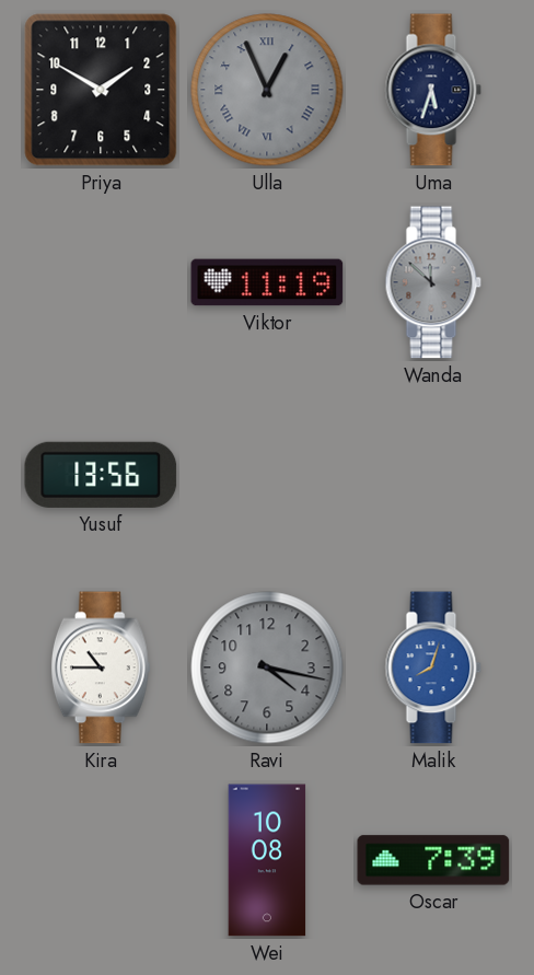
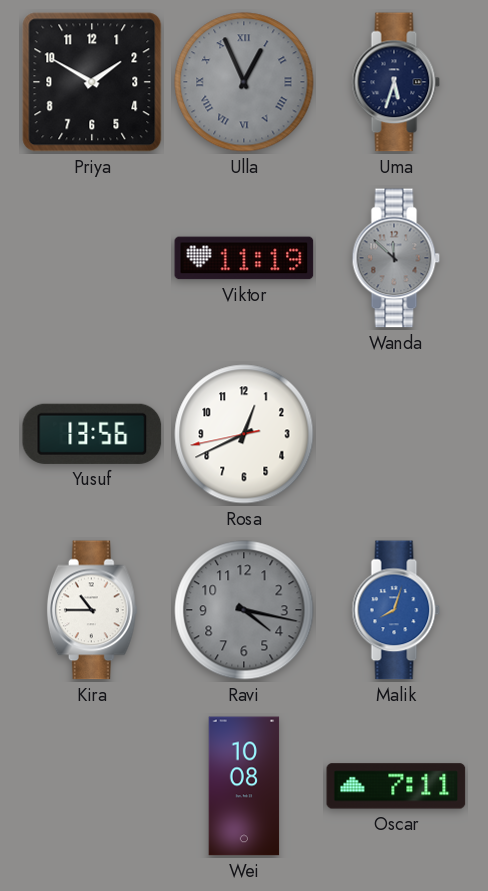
Rosa: none -> 12:40
Oscar: 7:39 -> 7:11
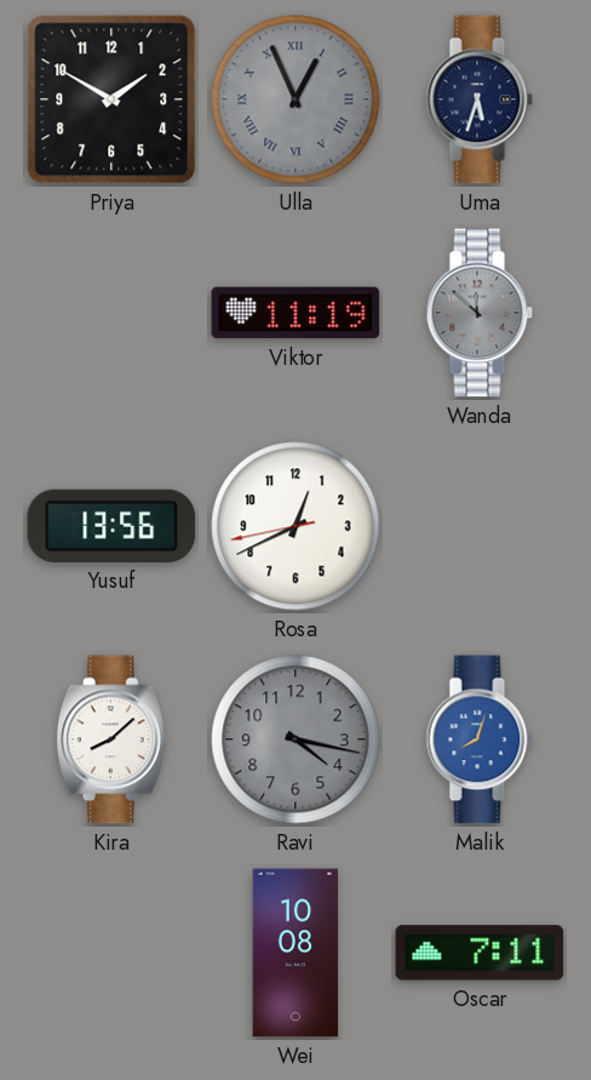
Kira: 10:45 -> 8:08
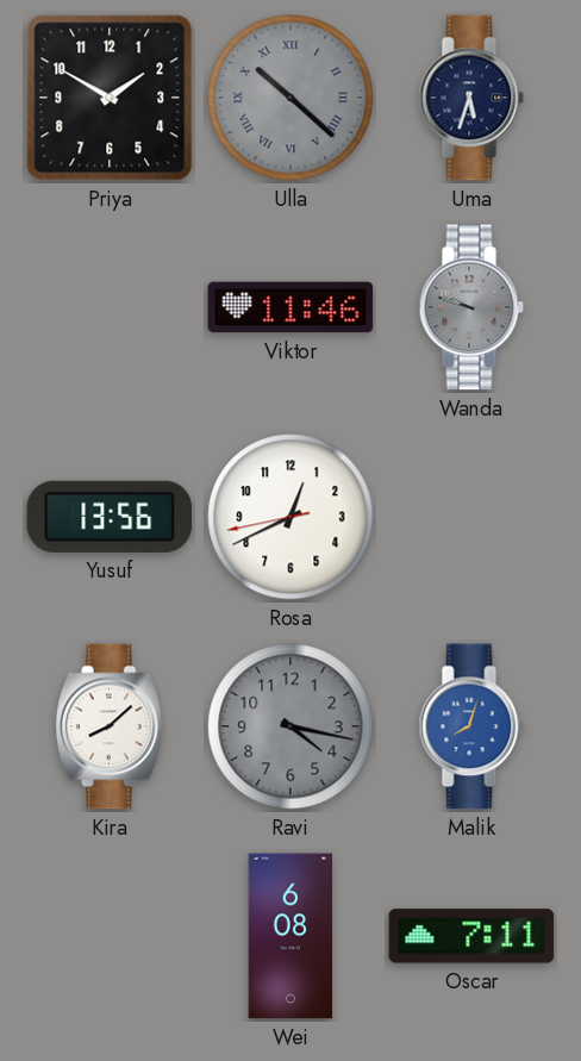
Ulla: 12:56 -> 10:22
Viktor: 11:19 -> 11:46
Wanda: 11:52 -> 9:48
Wei: 10:08 -> 6:08
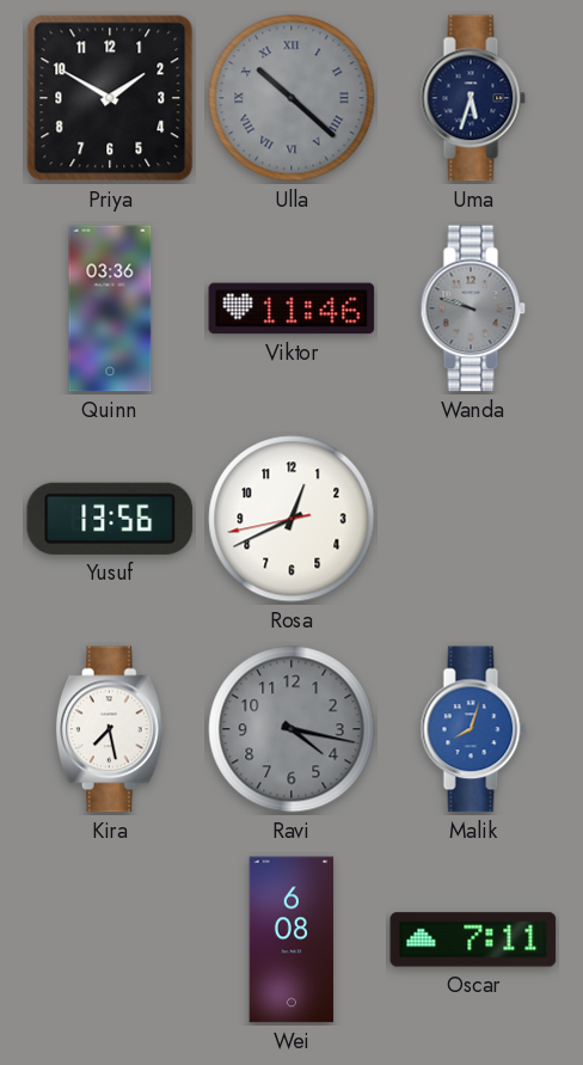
Quinn: none -> 03:36
Kira: 8:08 -> 7:28
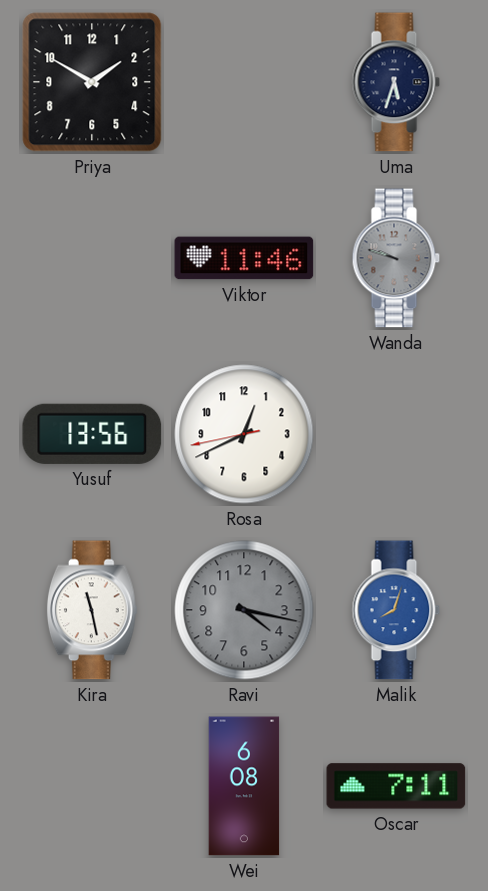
Ulla: 10:22 -> none
Quinn: 03:36 -> none
Kira: 7:28 -> 11:28
